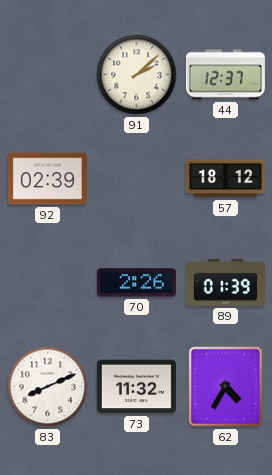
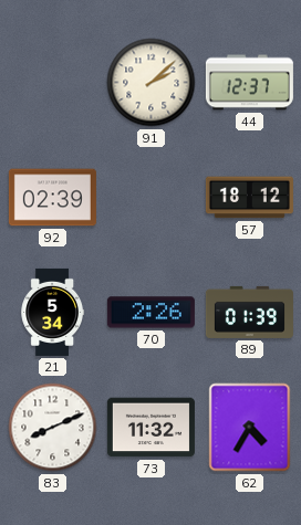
21: none -> 5:34
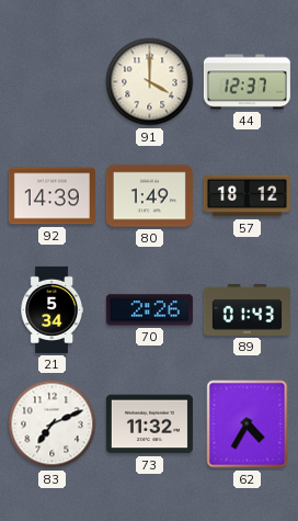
91: 2:08 -> 4:00
92: 02:39 -> 14:39
80: none -> 1:49
89: 01:39 -> 01:43
83: 8:11 -> 7:11
